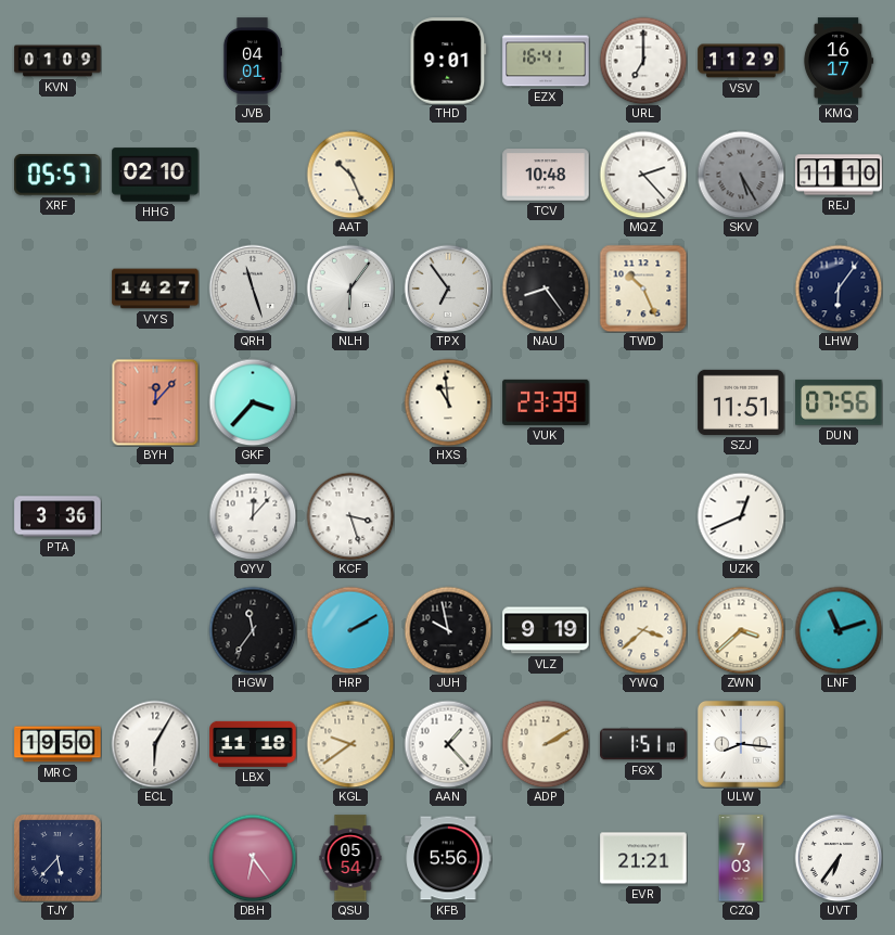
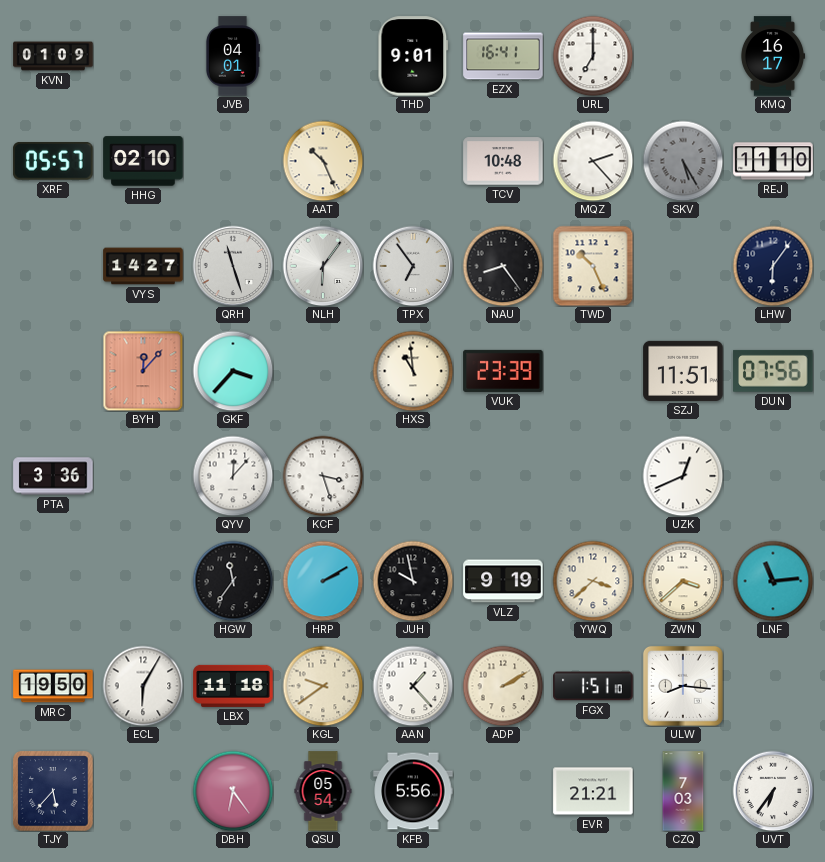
VSV: 11:29 -> none
LNF: 11:12 -> 11:14
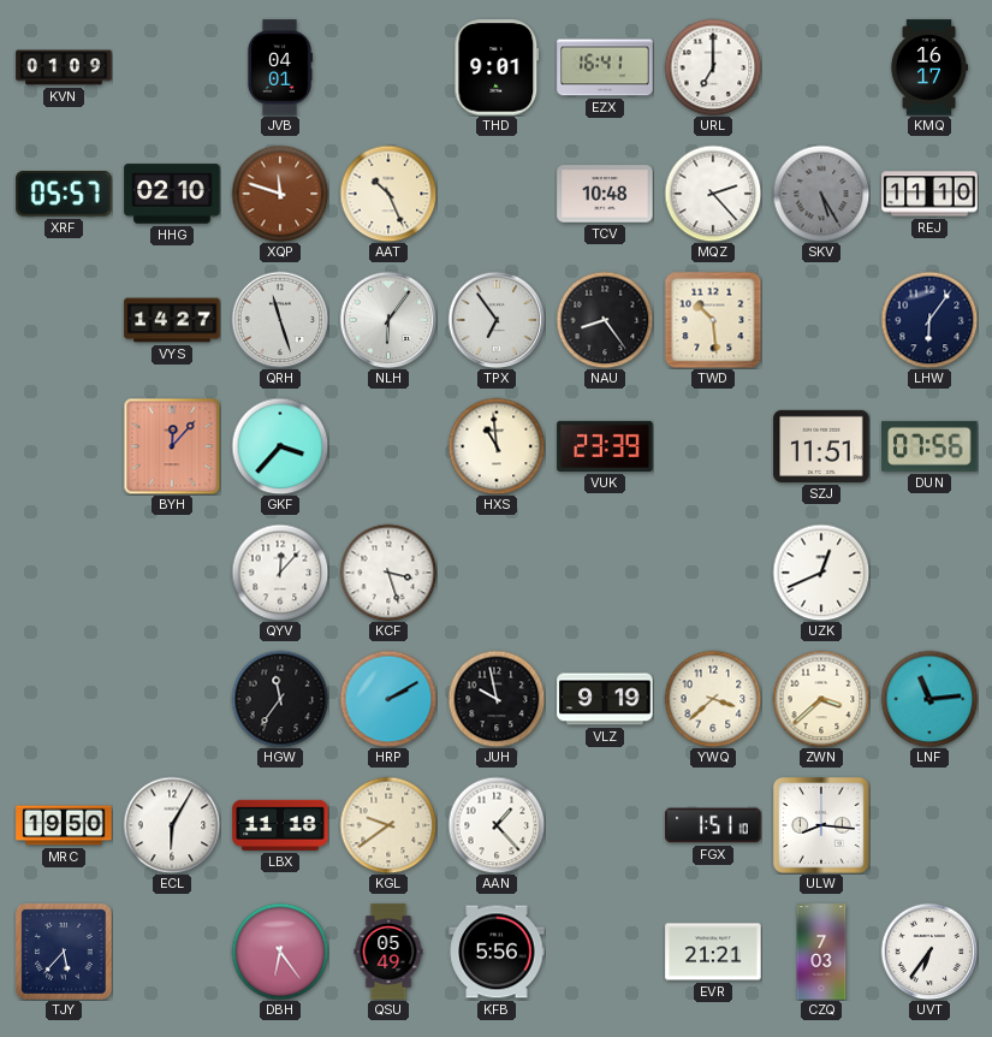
XQP: none -> 11:48
TWD: 10:26 -> 10:29
PTA: 3:36 -> none
ADP: 2:10 -> none
QSU: 05:54 -> 05:49
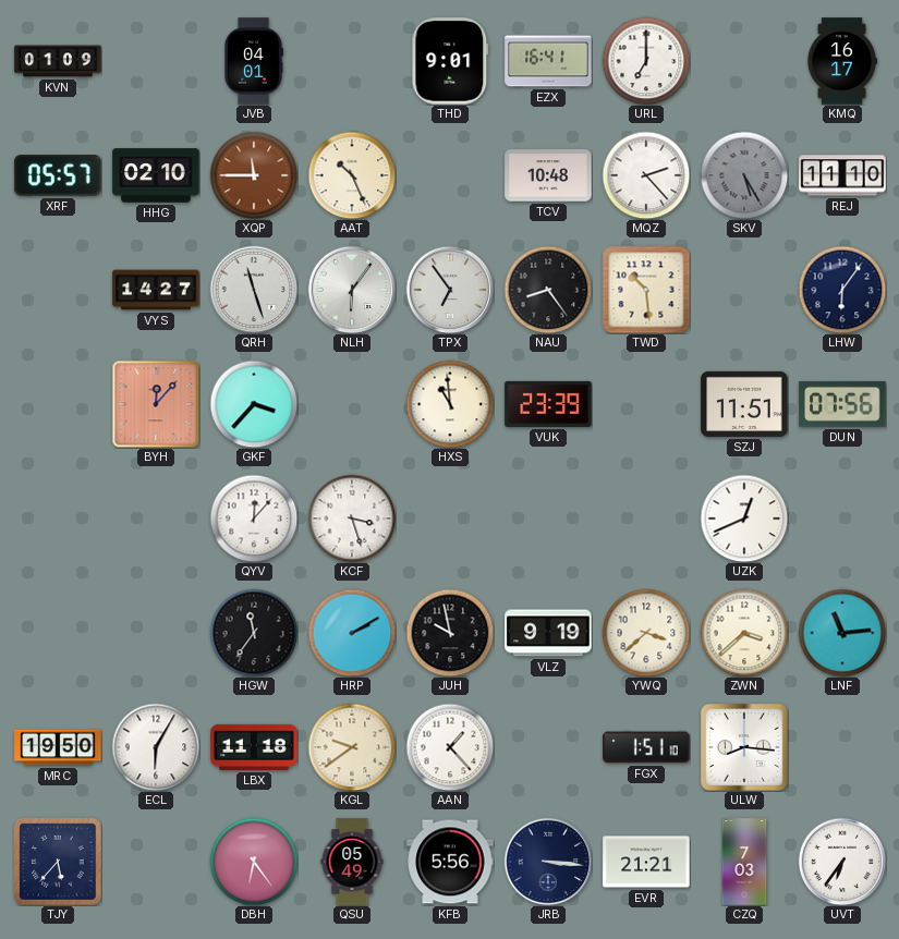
XQP: 11:48 -> 11:45
JRB: none -> 3:16
